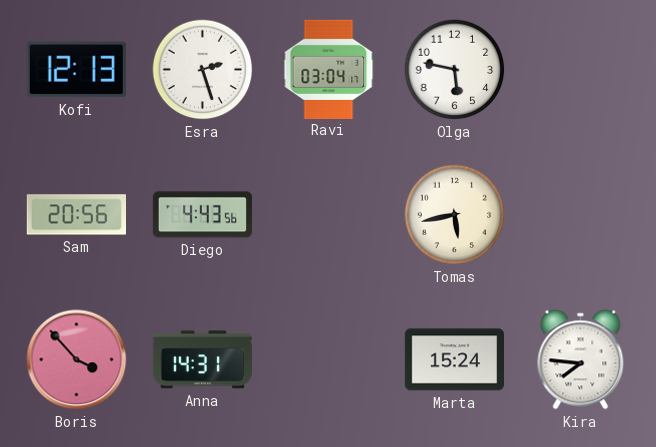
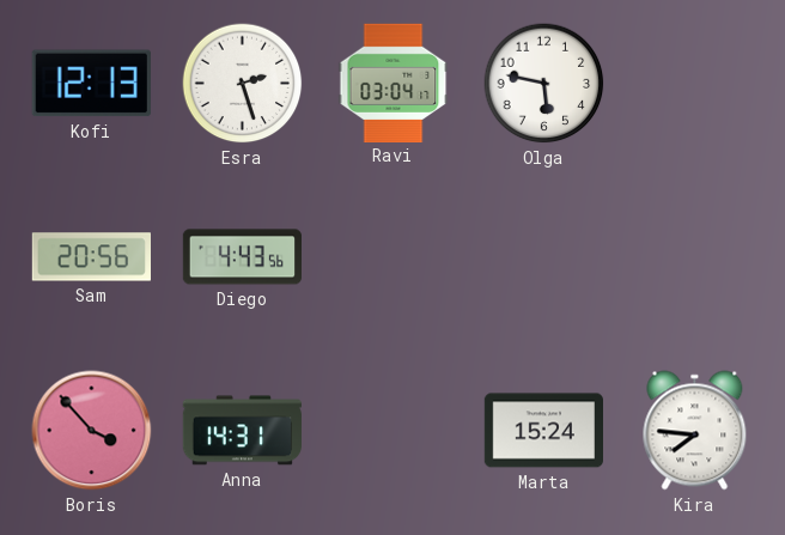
Tomas: 5:43 -> none
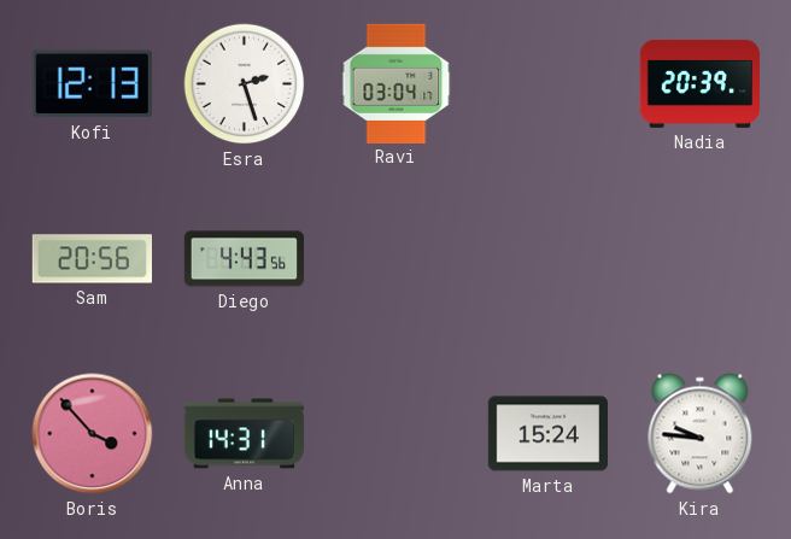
Olga: 5:47 -> none
Nadia: none -> 20:39
Kira: 7:46 -> 9:46
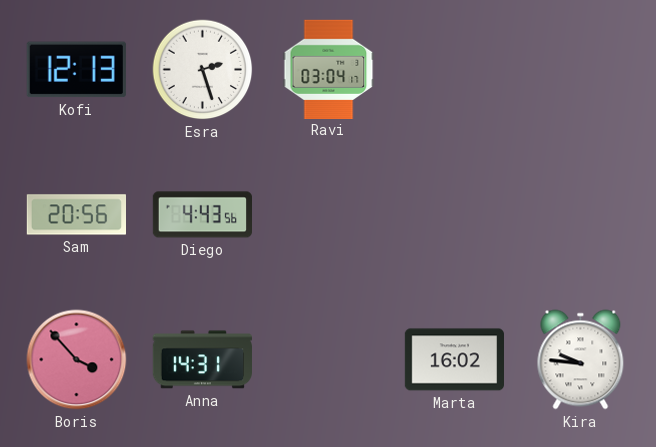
Nadia: 20:39 -> none
Marta: 15:24 -> 16:02
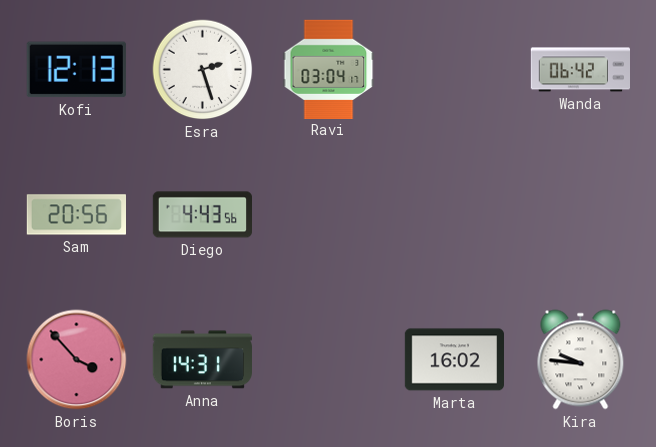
Wanda: none -> 06:42
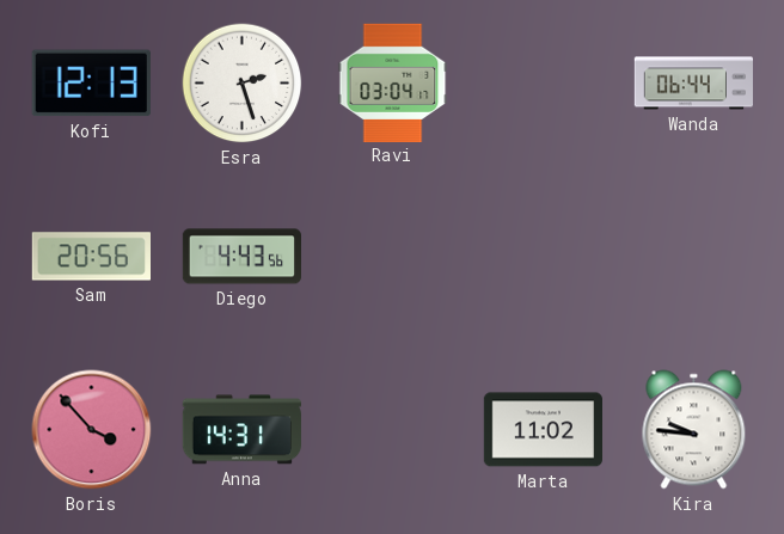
Wanda: 06:42 -> 06:44
Marta: 16:02 -> 11:02
